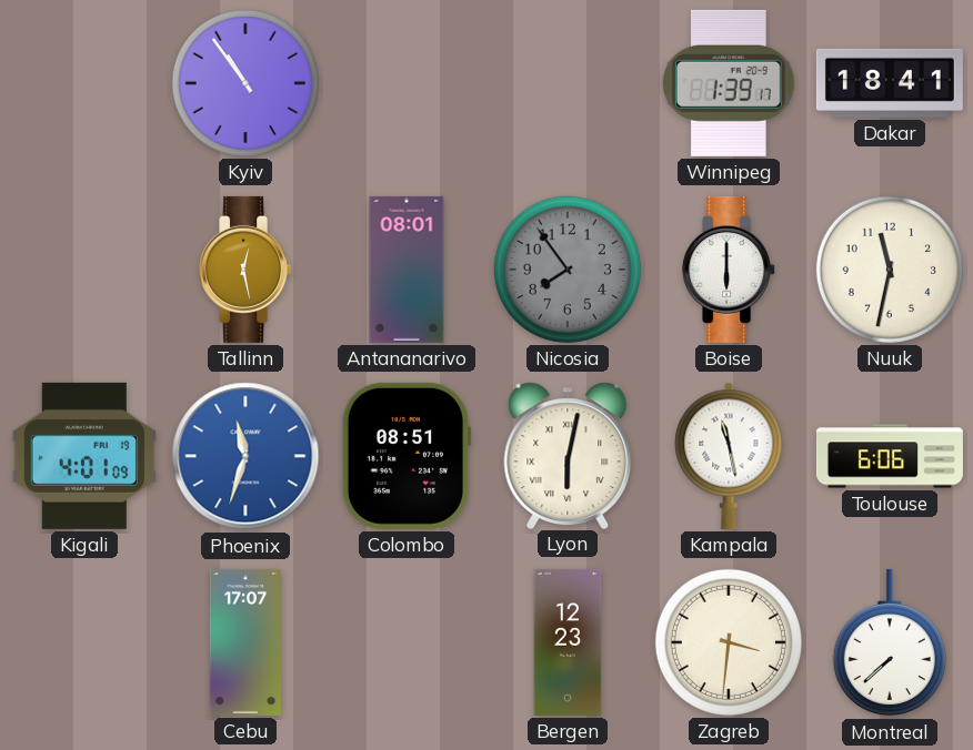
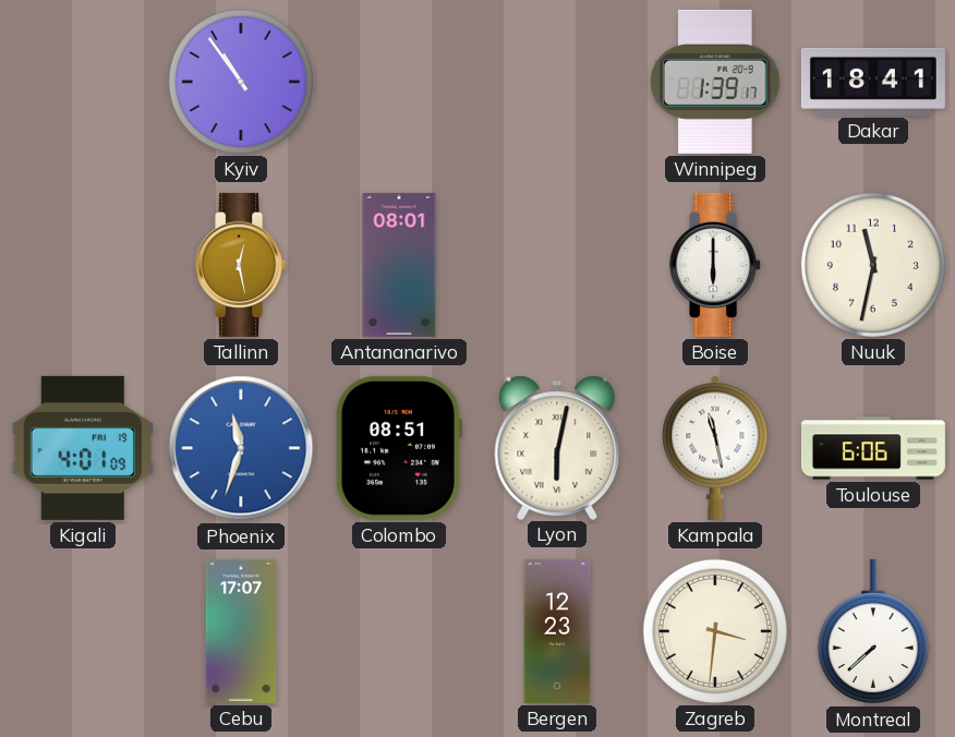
Nicosia: 7:54 -> none
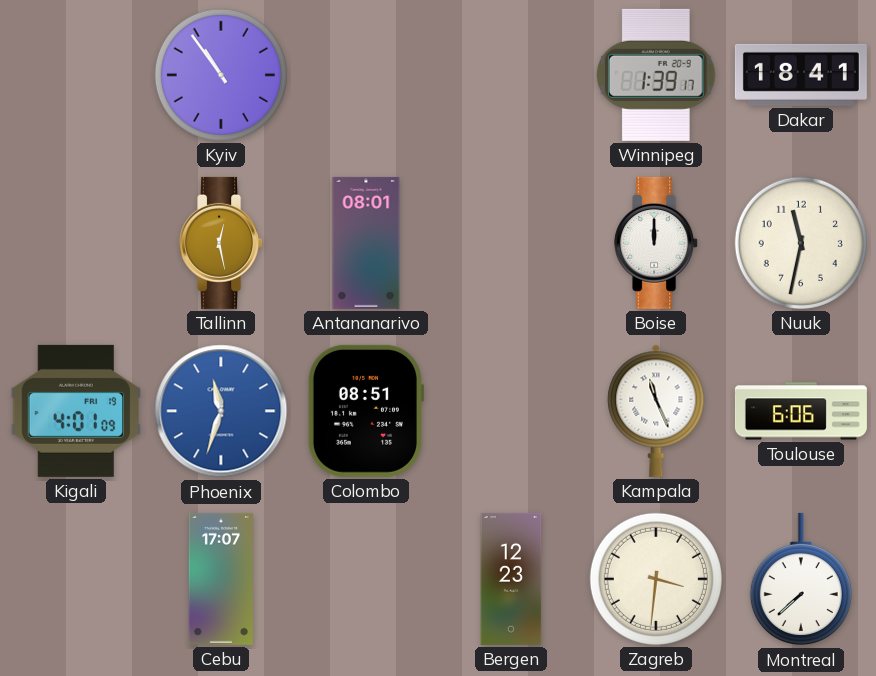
Boise: 6:00 -> 12:00
Lyon: 6:02 -> none
Kampala: 11:28 -> 11:26
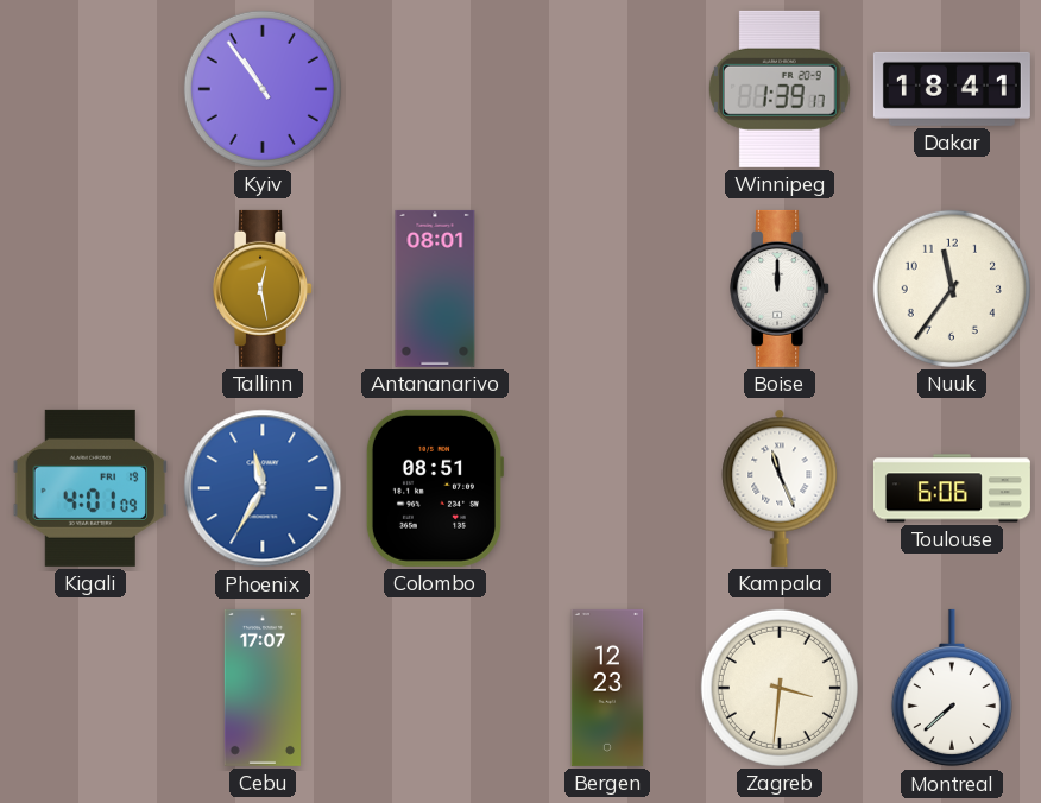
Nuuk: 11:32 -> 11:36
Phoenix: 11:33 -> 11:35
